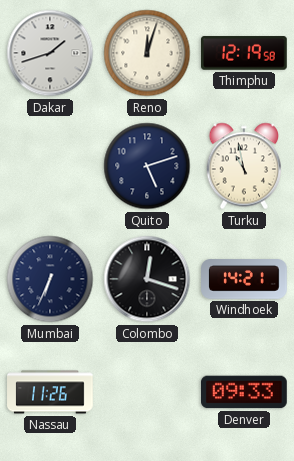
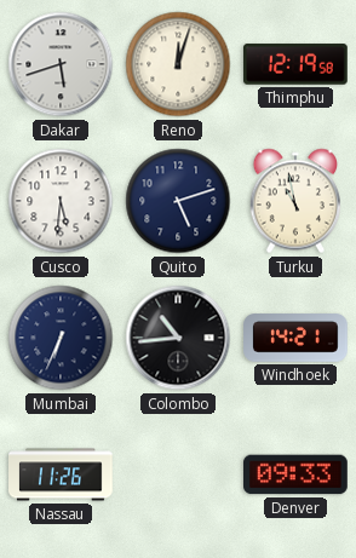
Dakar: 1:42 -> 5:42
Cusco: none -> 5:31
Colombo: 12:18 -> 10:44
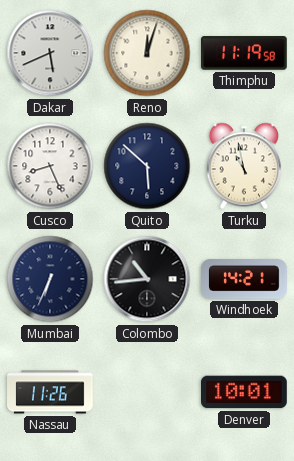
Dakar: 5:42 -> 5:41
Thimphu: 12:19 -> 11:19
Cusco: 5:31 -> 8:26
Quito: 5:12 -> 5:52
Denver: 09:33 -> 10:01
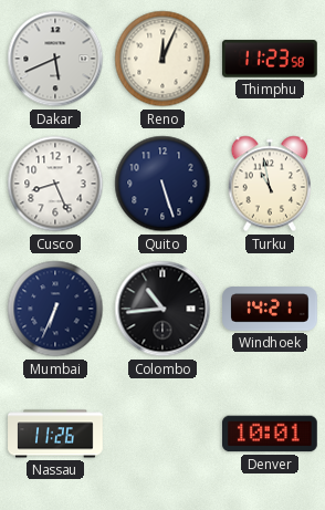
Reno: 12:03 -> 12:04
Thimphu: 11:19 -> 11:23
Quito: 5:52 -> 5:27
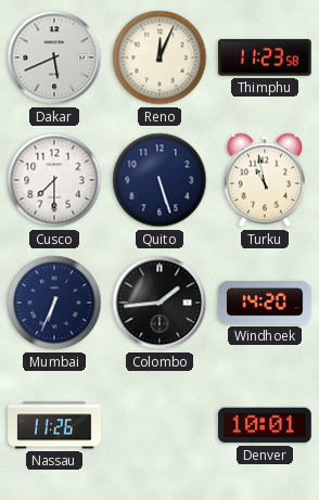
Cusco: 8:26 -> 7:30
Colombo: 10:44 -> 1:44
Windhoek: 14:21 -> 14:20
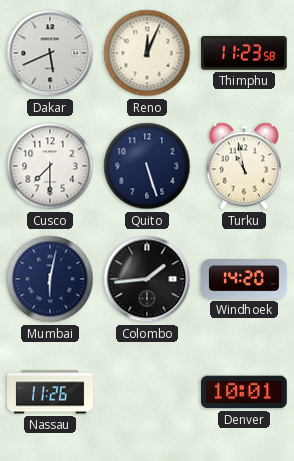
Mumbai: 6:34 -> 6:02
